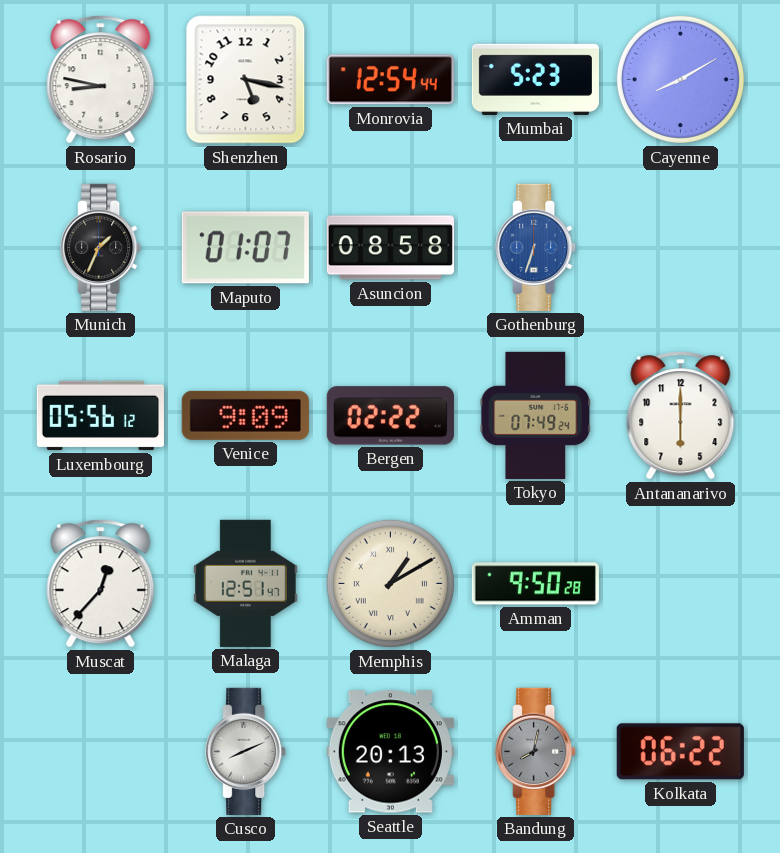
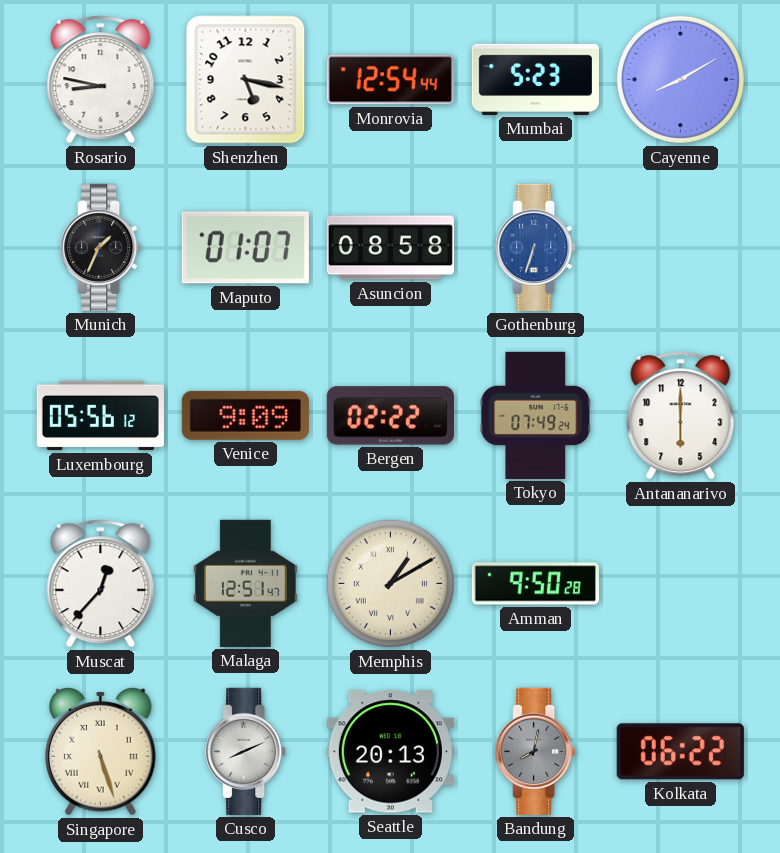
Singapore: none -> 5:27
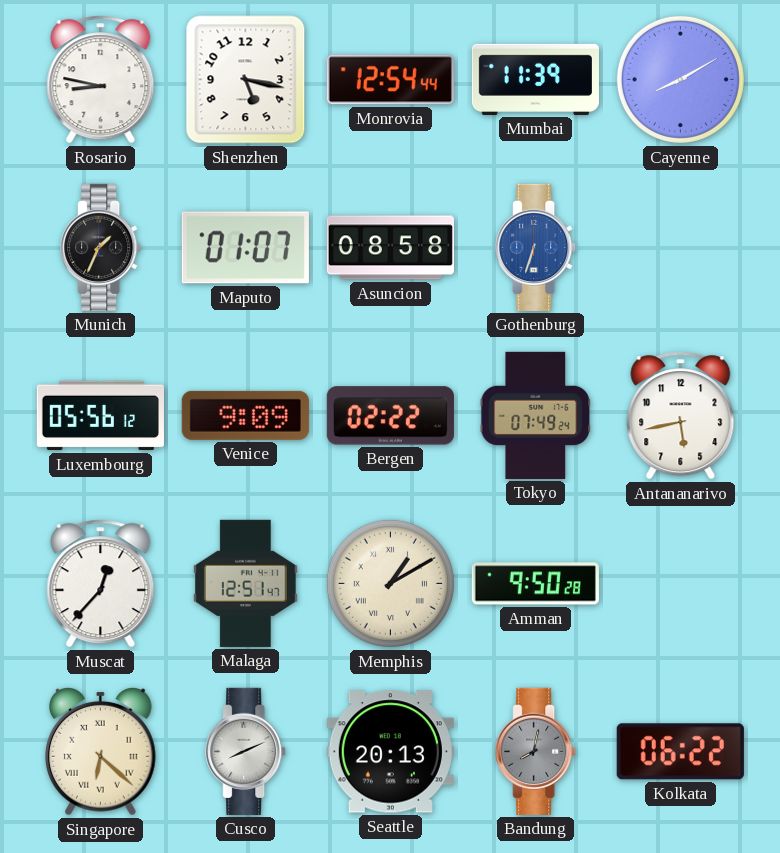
Mumbai: 5:23 -> 11:39
Antananarivo: 6:00 -> 5:43
Singapore: 5:27 -> 6:22
